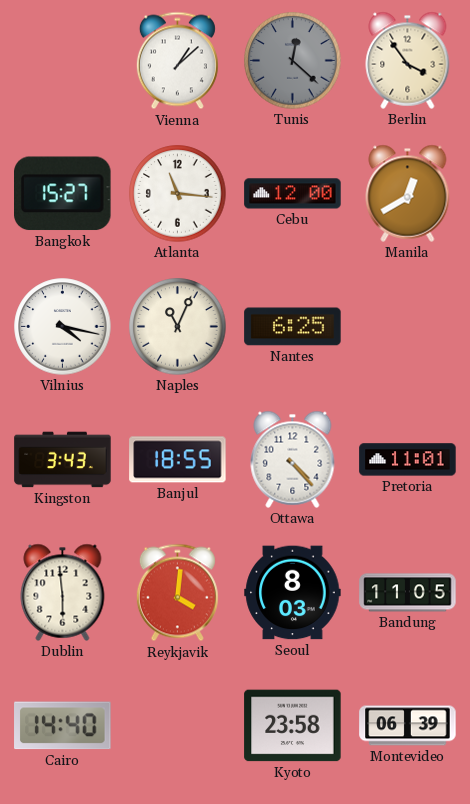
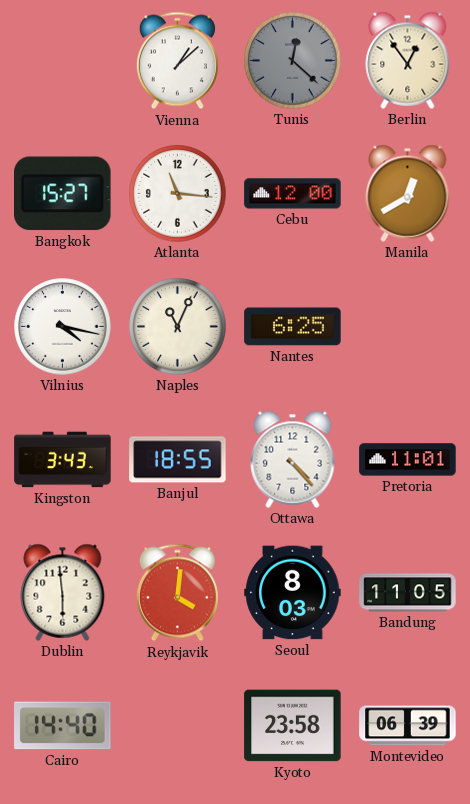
Berlin: 3:54 -> 12:54
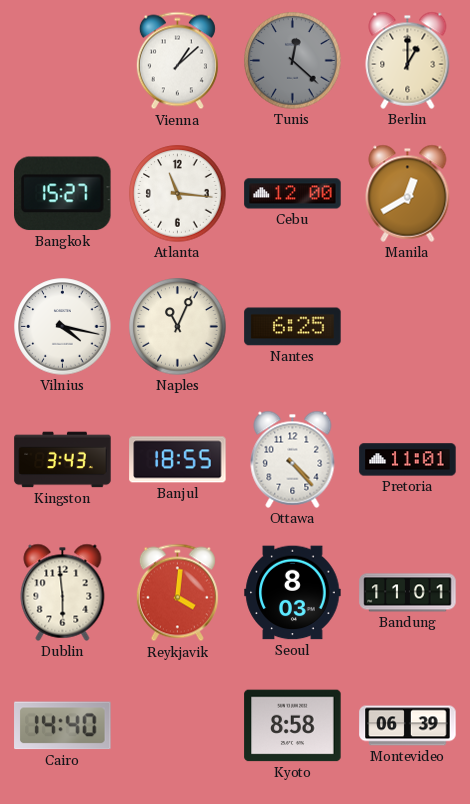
Berlin: 12:54 -> 1:00
Bandung: 11:05 -> 11:01
Kyoto: 23:58 -> 8:58
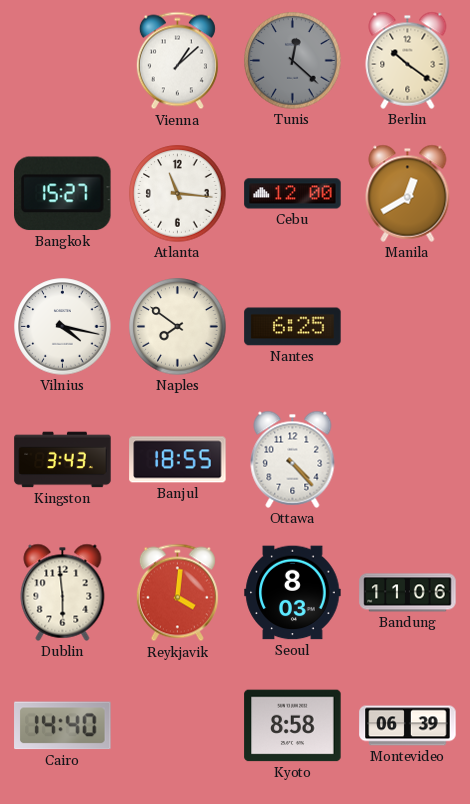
Berlin: 1:00 -> 10:21
Naples: 11:04 -> 7:51
Pretoria: 11:01 -> none
Bandung: 11:01 -> 11:06
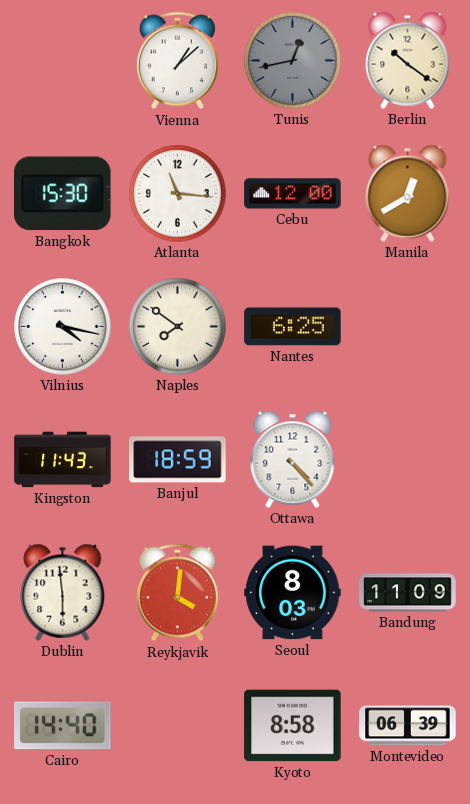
Tunis: 12:22 -> 12:43
Bangkok: 15:27 -> 15:30
Kingston: 3:43 -> 11:43
Banjul: 18:55 -> 18:59
Bandung: 11:06 -> 11:09
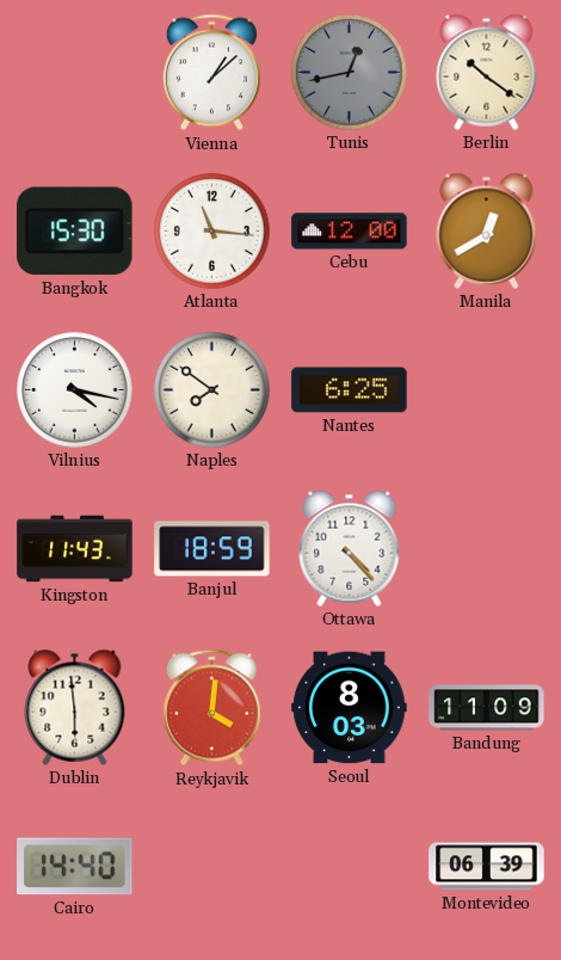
Kyoto: 8:58 -> none
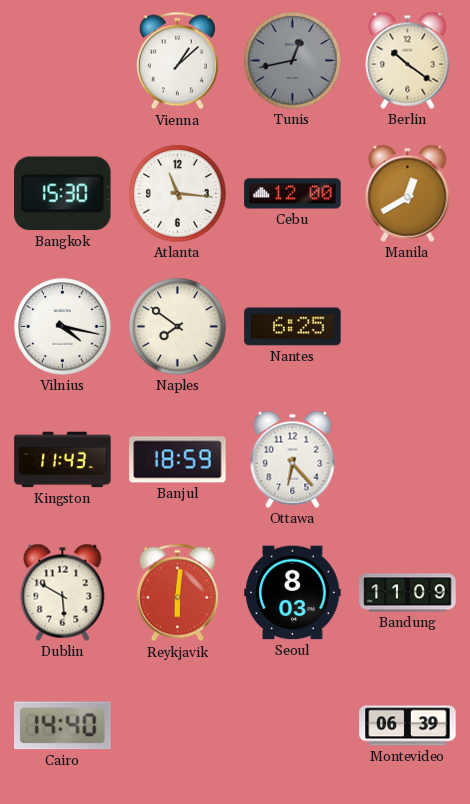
Ottawa: 4:23 -> 6:23
Dublin: 5:59 -> 5:50
Reykjavik: 4:01 -> 6:01
